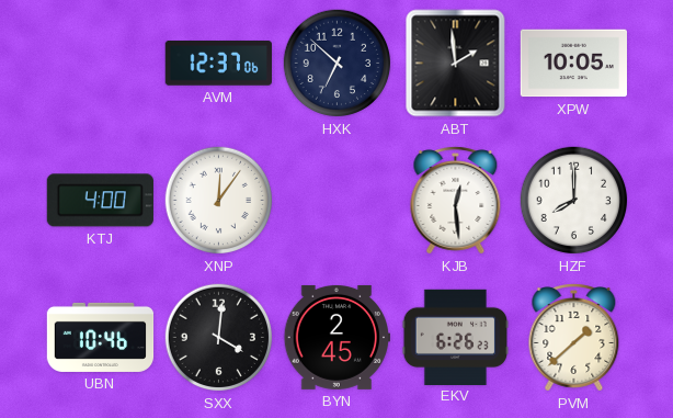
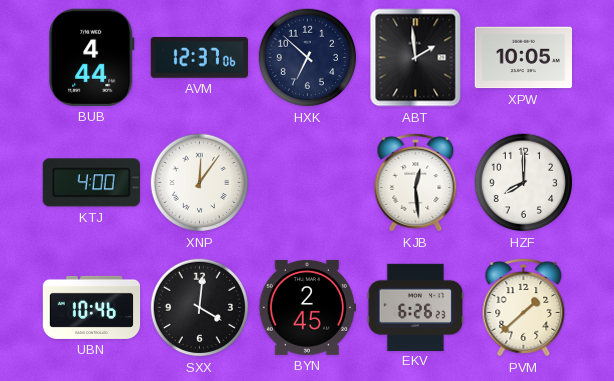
BUB: none -> 4:44
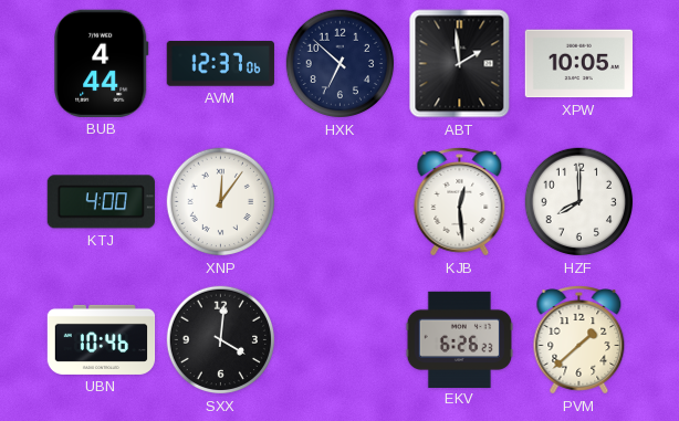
BYN: 2:45 -> none
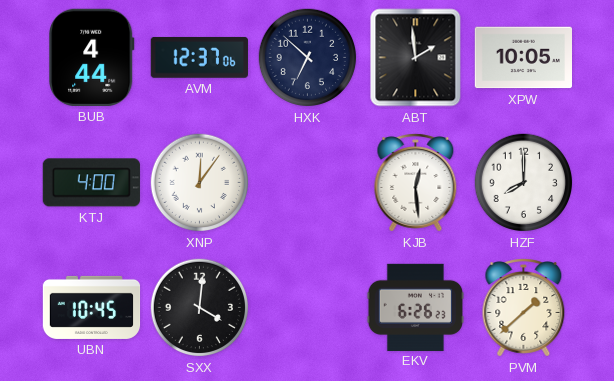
UBN: 10:46 -> 10:45
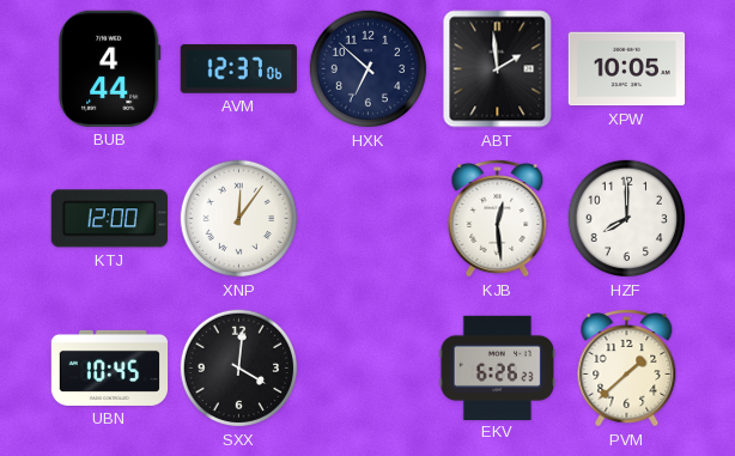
KTJ: 4:00 -> 12:00
